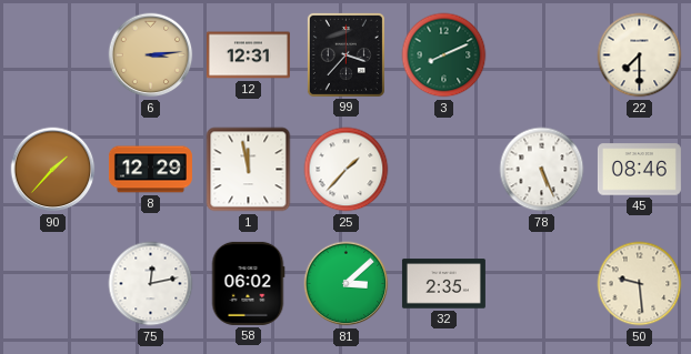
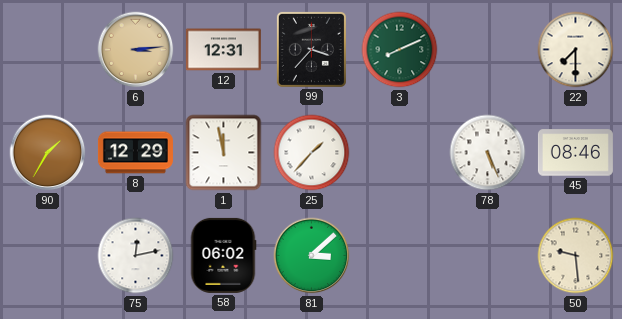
90: 1:37 -> 1:35
32: 2:35 -> none
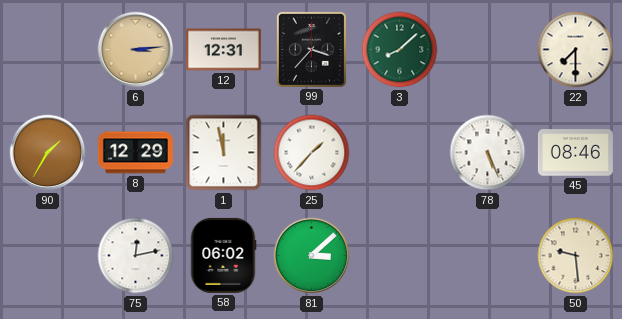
3: 8:11 -> 8:08
